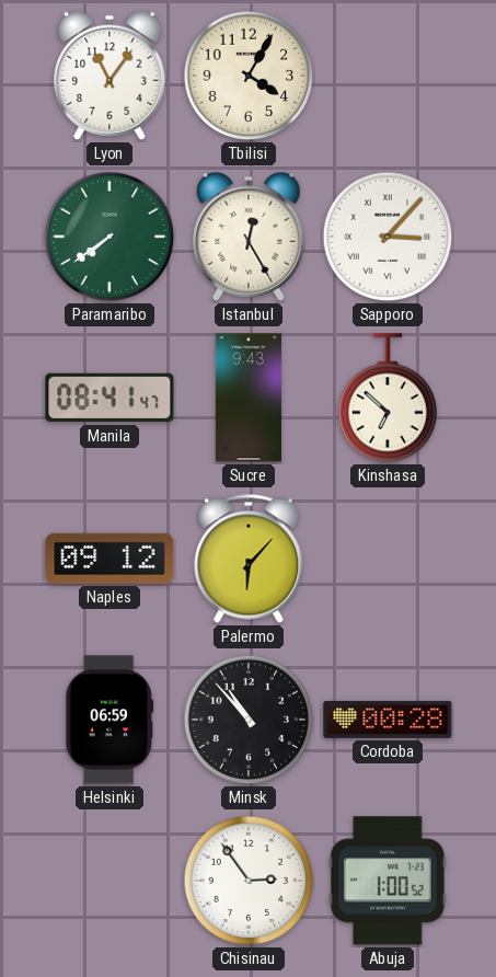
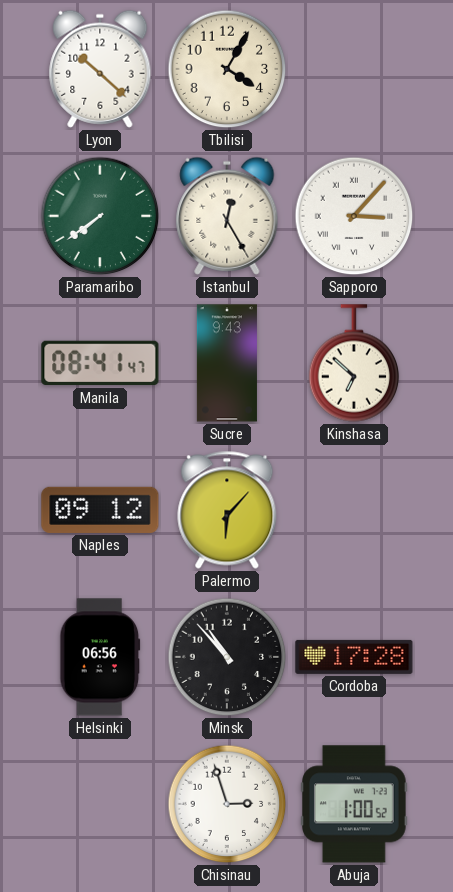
Lyon: 11:06 -> 10:22
Helsinki: 06:59 -> 06:56
Cordoba: 00:28 -> 17:28
Chisinau: 2:54 -> 2:57
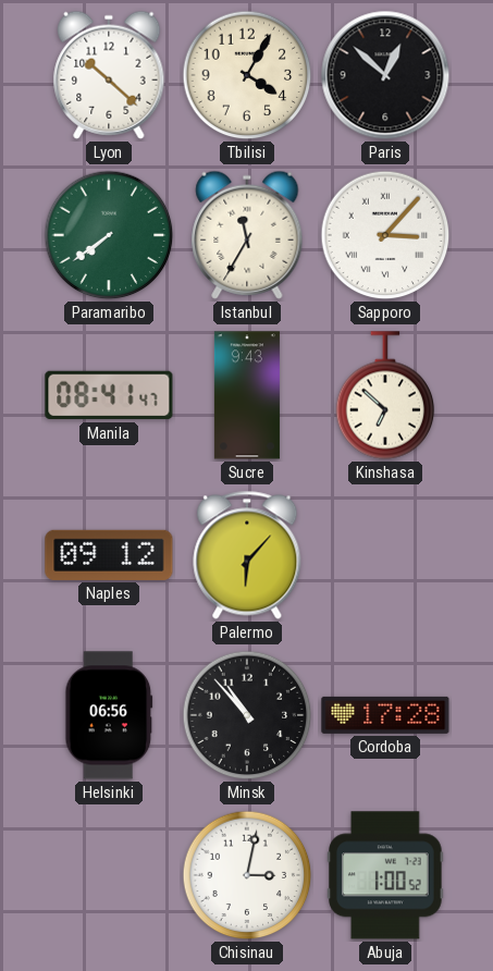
Paris: none -> 12:52
Istanbul: 12:25 -> 11:35
Chisinau: 2:57 -> 3:02
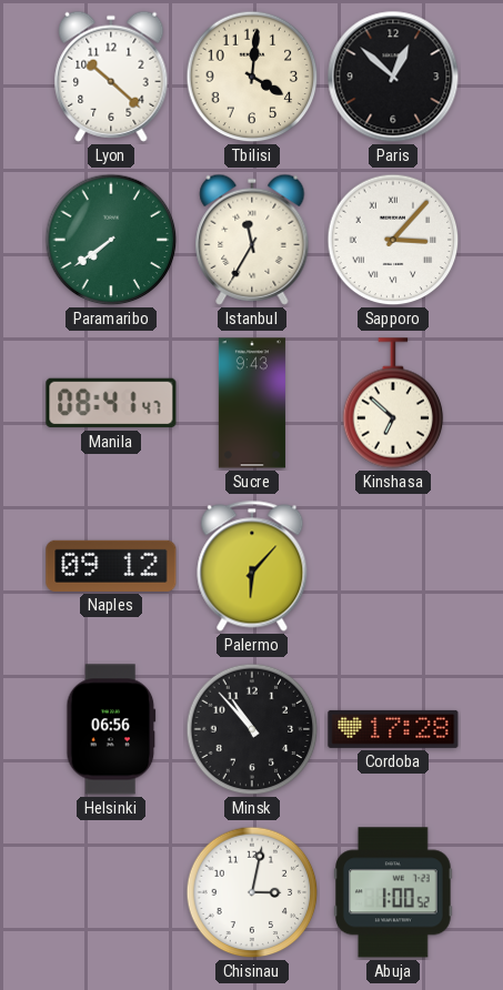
Tbilisi: 4:05 -> 4:01
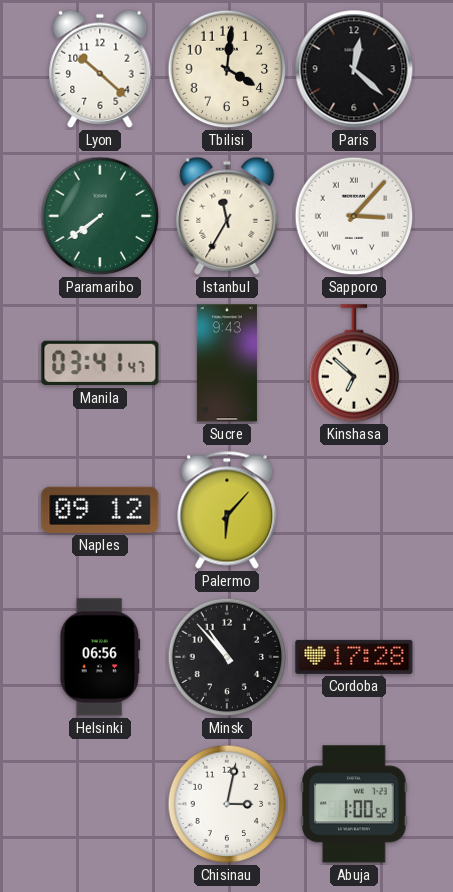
Paris: 12:52 -> 12:22
Manila: 08:41 -> 03:41
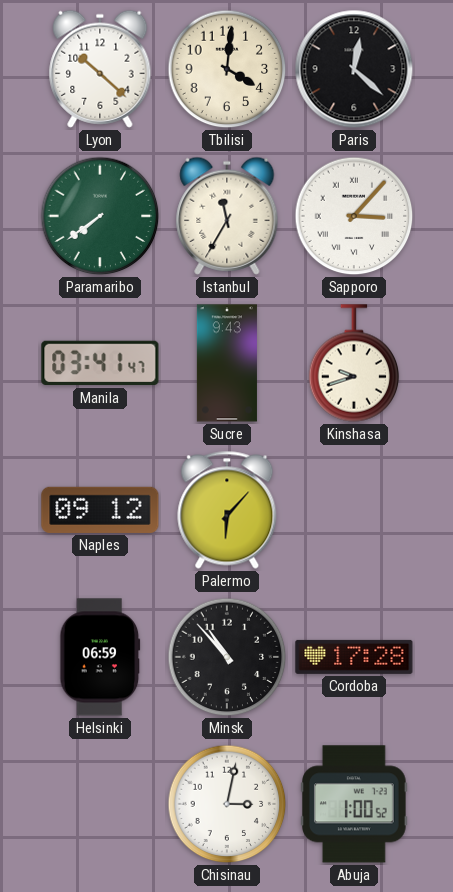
Kinshasa: 6:52 -> 9:42
Helsinki: 06:56 -> 06:59
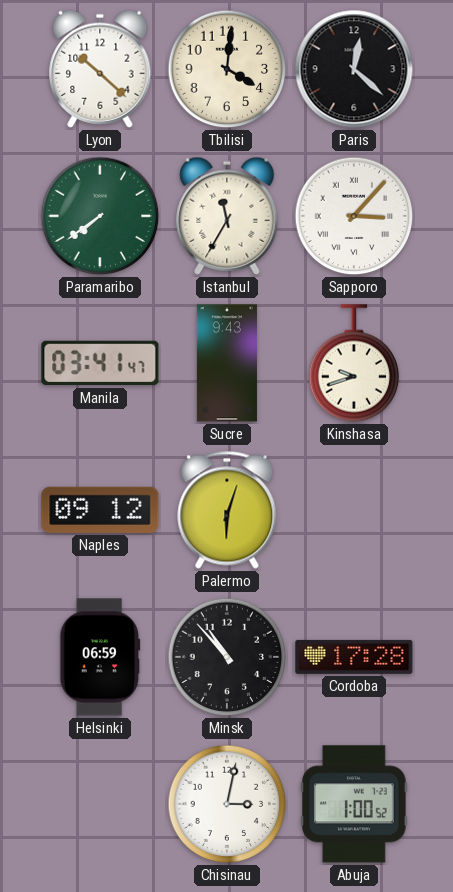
Palermo: 6:07 -> 6:03
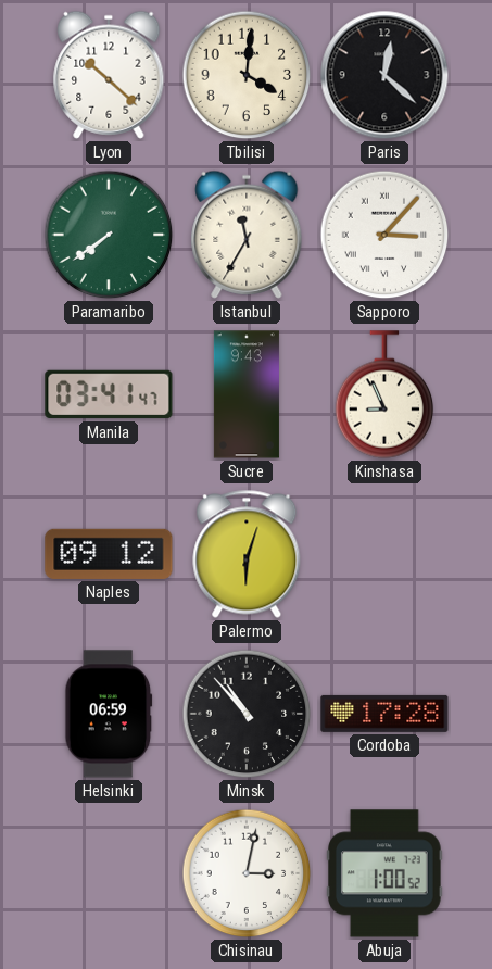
Kinshasa: 9:42 -> 8:56
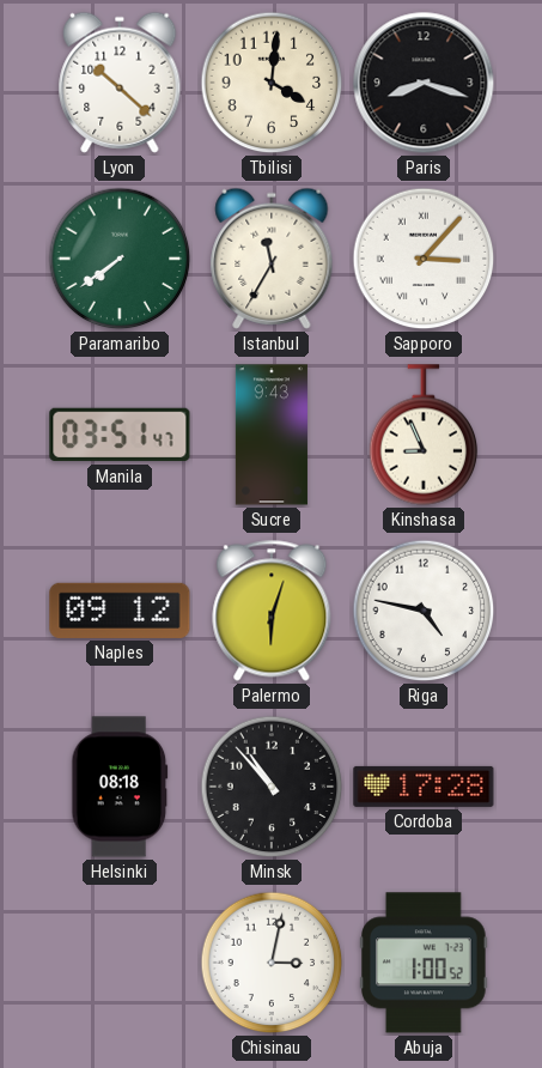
Paris: 12:22 -> 8:18
Manila: 03:41 -> 03:51
Riga: none -> 4:47
Helsinki: 06:59 -> 08:18
